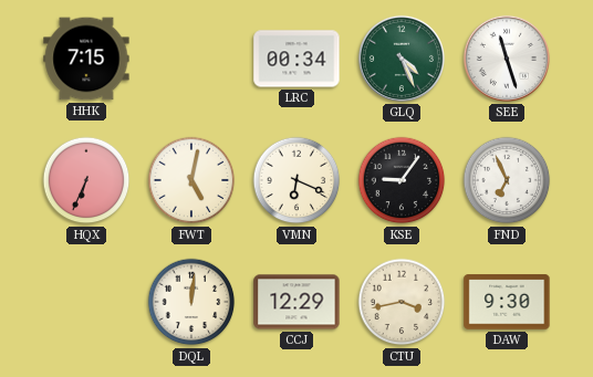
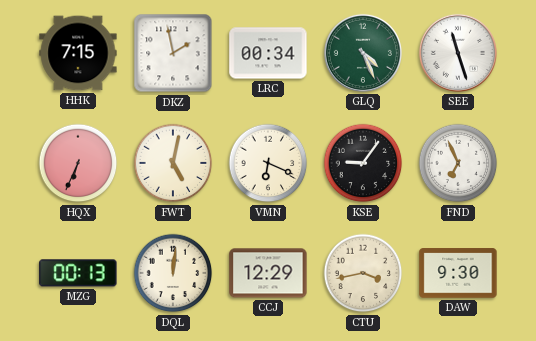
DKZ: none -> 1:58
MZG: none -> 00:13
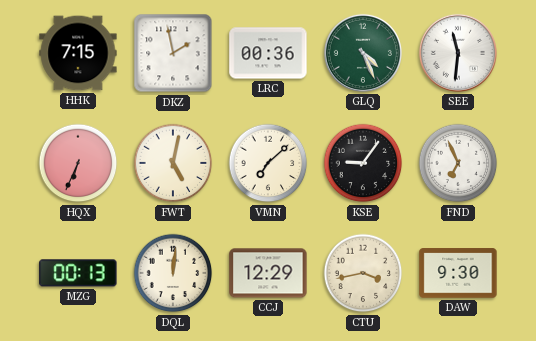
LRC: 00:34 -> 00:36
SEE: 11:27 -> 11:31
VMN: 6:19 -> 7:08
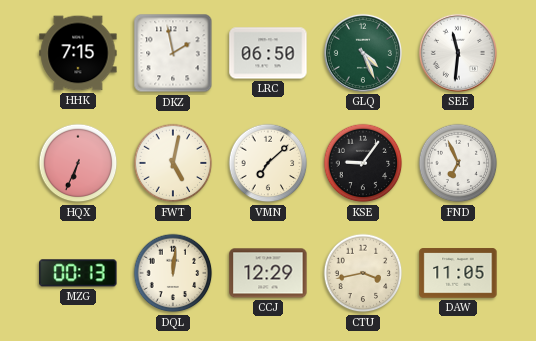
LRC: 00:36 -> 06:50
DAW: 9:30 -> 11:05
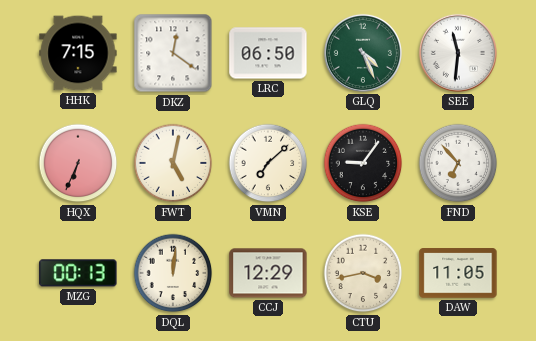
DKZ: 1:58 -> 12:21
FND: 6:56 -> 6:53
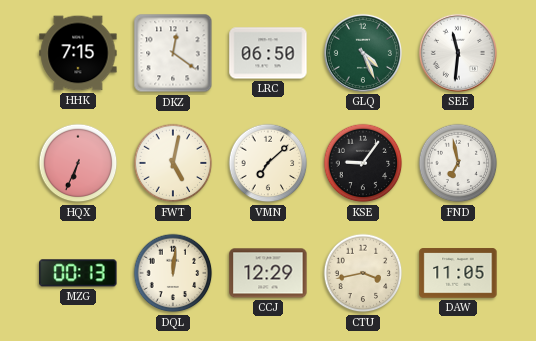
FND: 6:53 -> 6:58
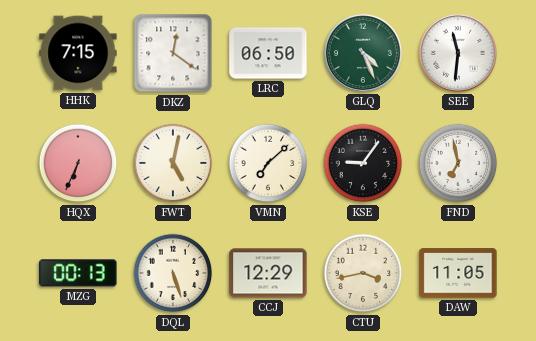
DQL: 12:01 -> 5:27
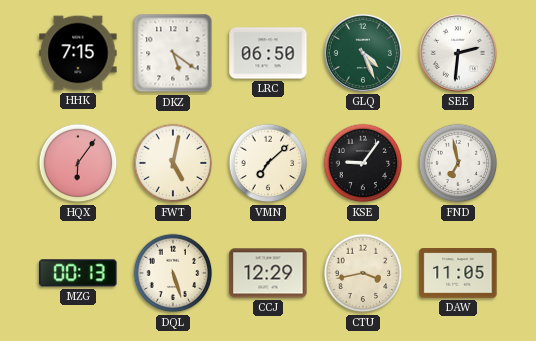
DKZ: 12:21 -> 5:21
SEE: 11:31 -> 2:31
HQX: 6:34 -> 6:06
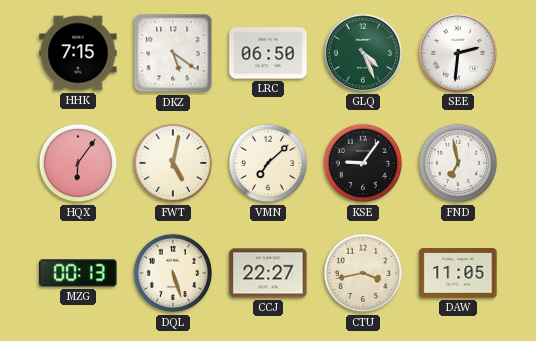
CCJ: 12:29 -> 22:27
